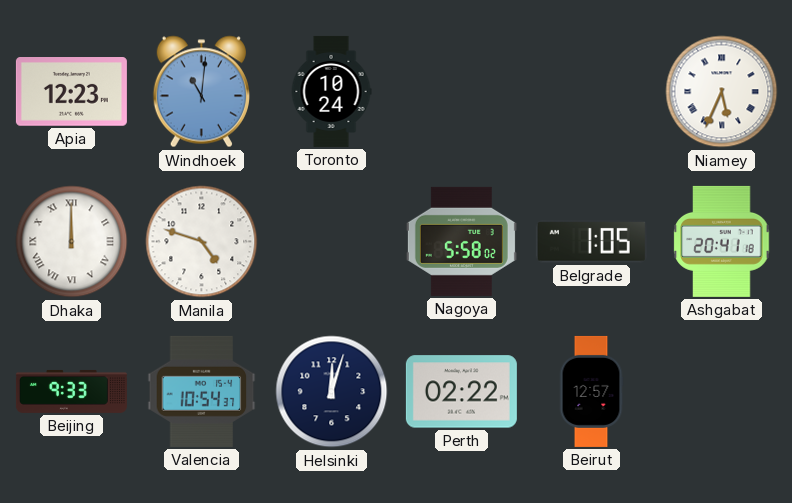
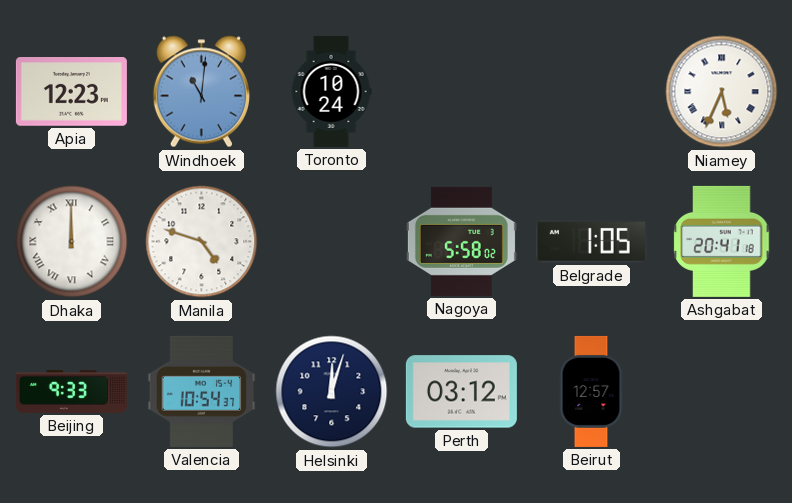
Perth: 02:22 -> 03:12
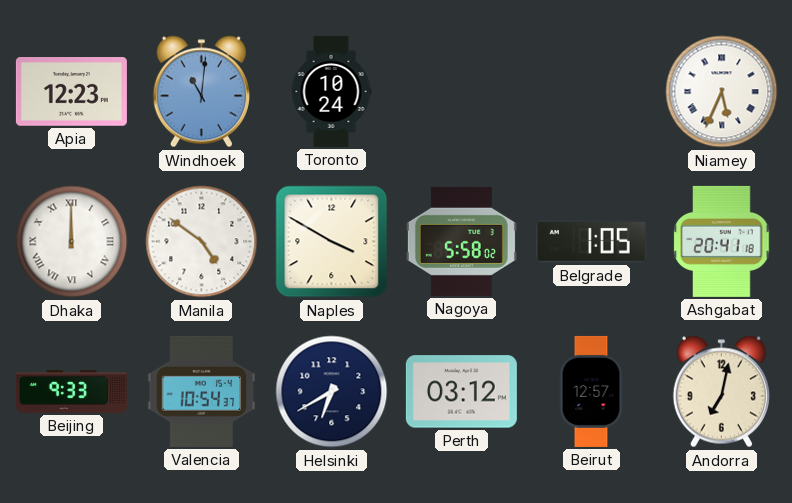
Manila: 4:48 -> 4:51
Naples: none -> 3:50
Helsinki: 12:03 -> 6:40
Andorra: none -> 7:02
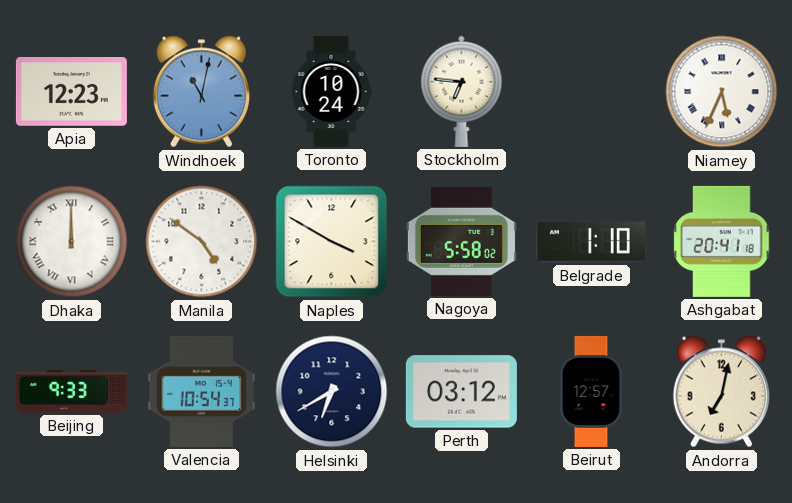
Windhoek: 11:01 -> 11:02
Stockholm: none -> 6:46
Belgrade: 1:05 -> 1:10
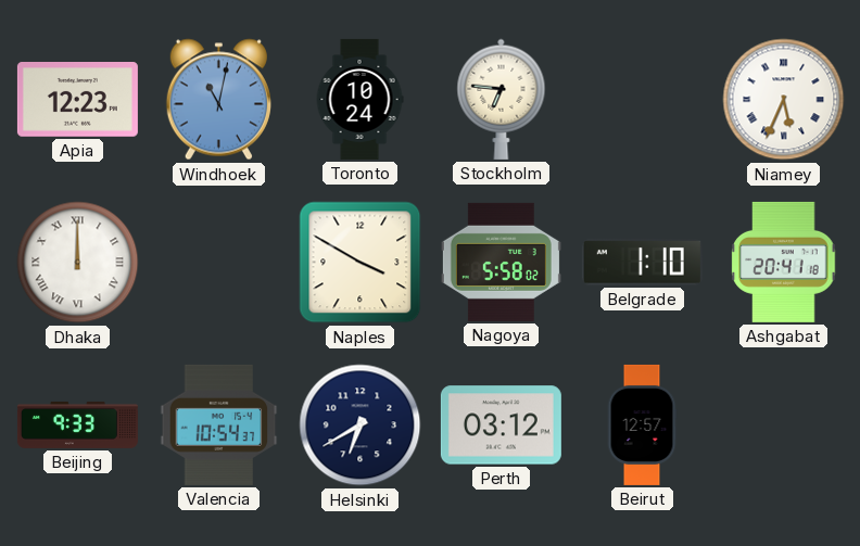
Manila: 4:51 -> none
Andorra: 7:02 -> none
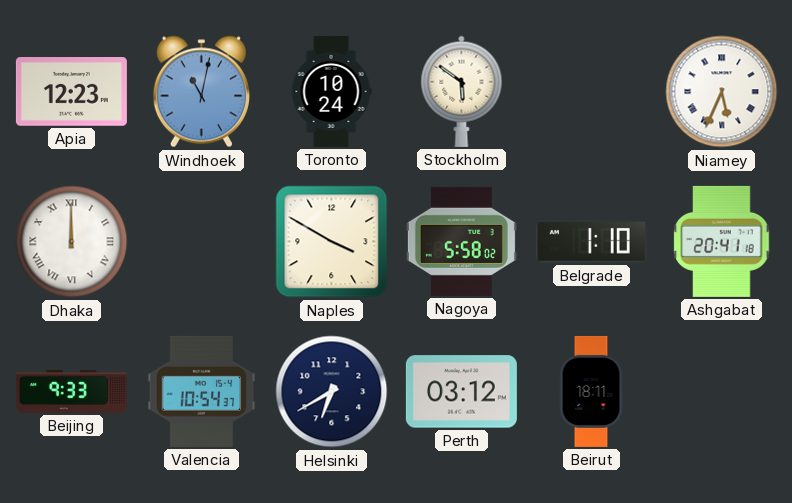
Stockholm: 6:46 -> 5:51
Beirut: 12:57 -> 18:11
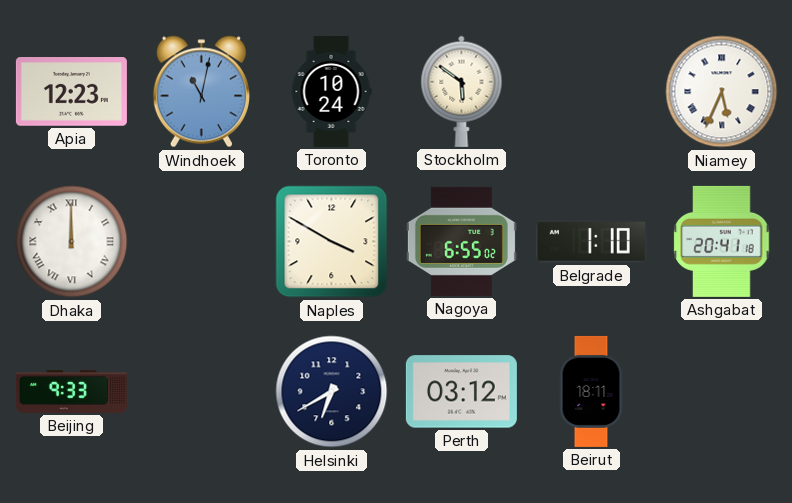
Nagoya: 5:58 -> 6:55
Valencia: 10:54 -> none
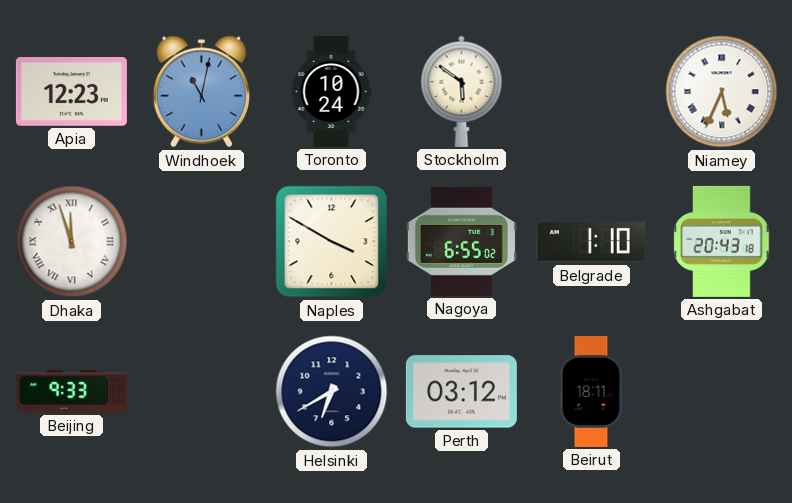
Dhaka: 12:00 -> 11:57
Ashgabat: 20:41 -> 20:43
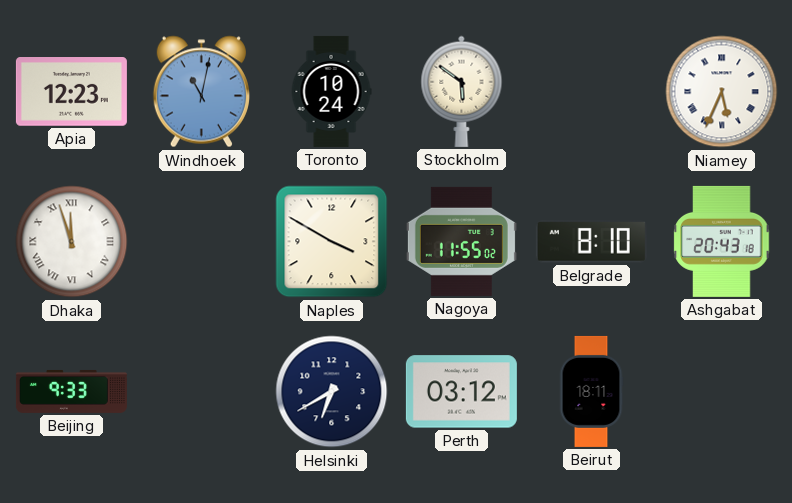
Nagoya: 6:55 -> 11:55
Belgrade: 1:10 -> 8:10
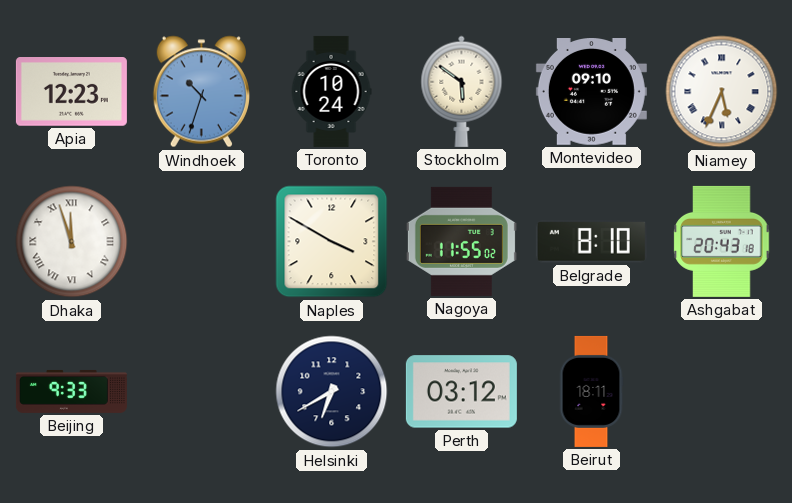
Windhoek: 11:02 -> 10:33
Montevideo: none -> 09:10
